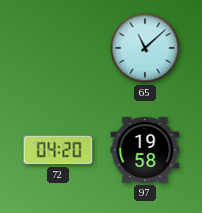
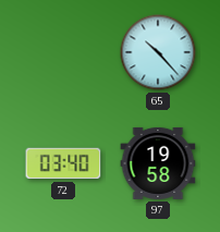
65: 11:08 -> 10:23
72: 04:20 -> 03:40
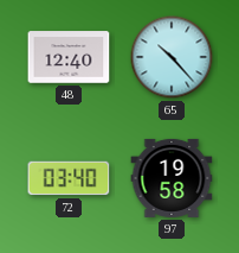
48: none -> 12:40
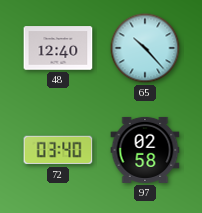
97: 19:58 -> 02:58
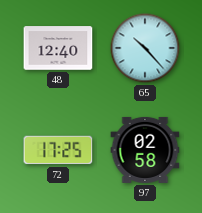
72: 03:40 -> 17:25
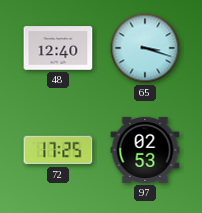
65: 10:23 -> 3:18
97: 02:58 -> 02:53
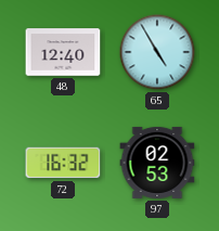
65: 3:18 -> 4:55
72: 17:25 -> 16:32
